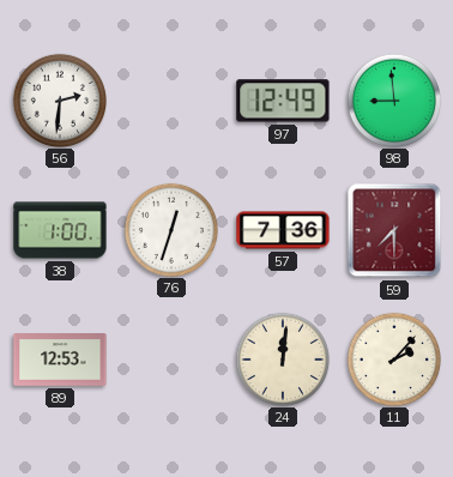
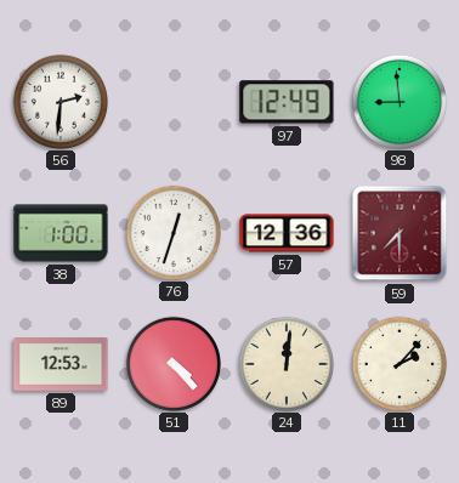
57: 7:36 -> 12:36
51: none -> 4:23
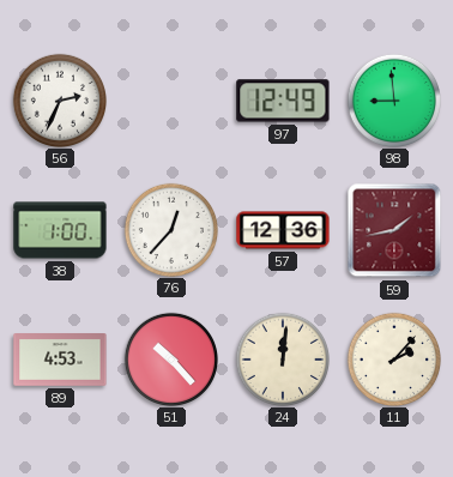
56: 2:31 -> 2:34
76: 12:33 -> 12:37
59: 7:30 -> 1:43
89: 12:53 -> 4:53
51: 4:23 -> 10:23
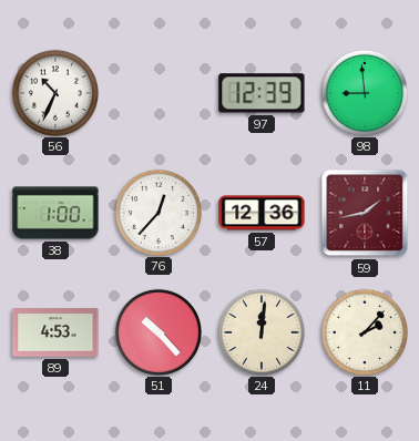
56: 2:34 -> 10:34
97: 12:49 -> 12:39
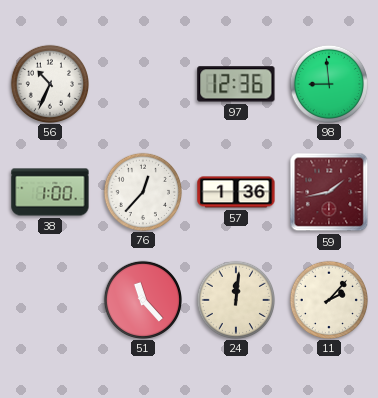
97: 12:39 -> 12:36
57: 12:36 -> 1:36
89: 4:53 -> none
51: 10:23 -> 11:23
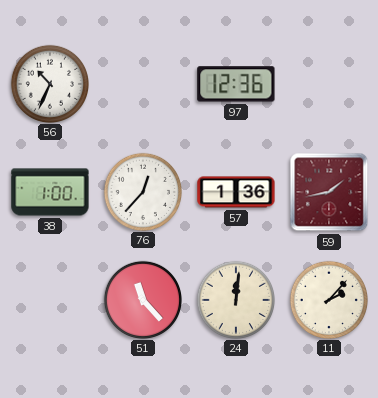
98: 8:59 -> none
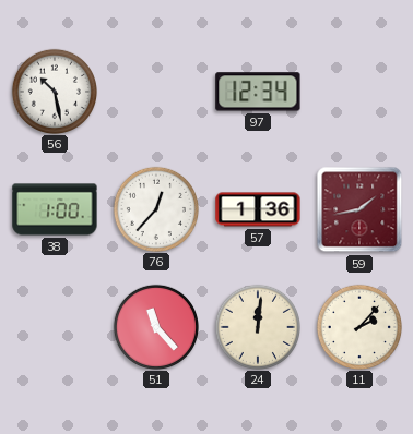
56: 10:34 -> 10:28
97: 12:36 -> 12:34
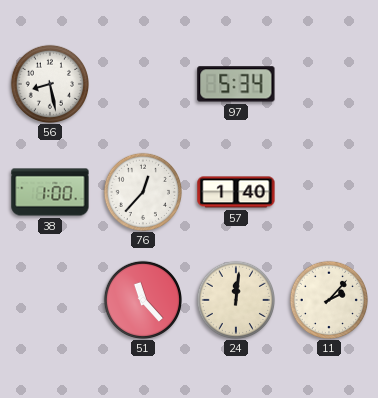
56: 10:28 -> 8:28
97: 12:34 -> 5:34
57: 1:36 -> 1:40
59: 1:43 -> none
